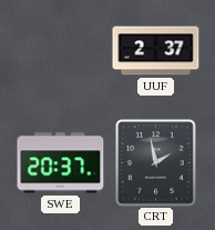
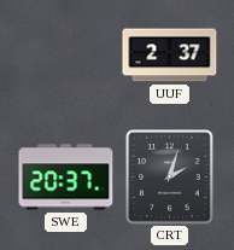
CRT: 1:58 -> 2:03
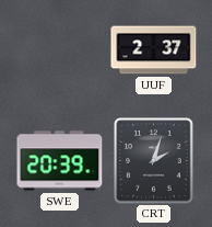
SWE: 20:37 -> 20:39
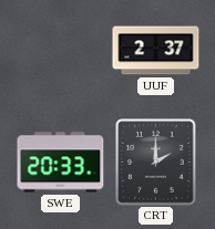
SWE: 20:39 -> 20:33
CRT: 2:03 -> 2:00
